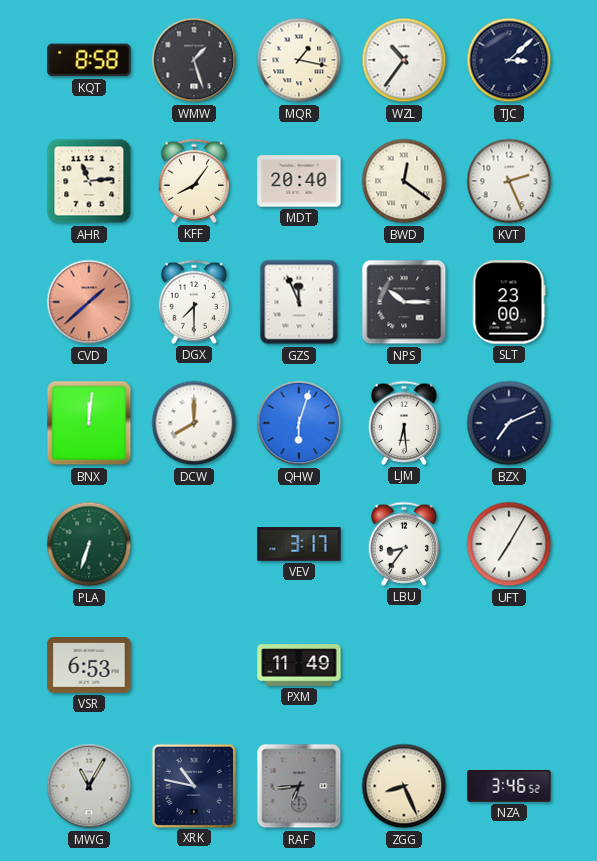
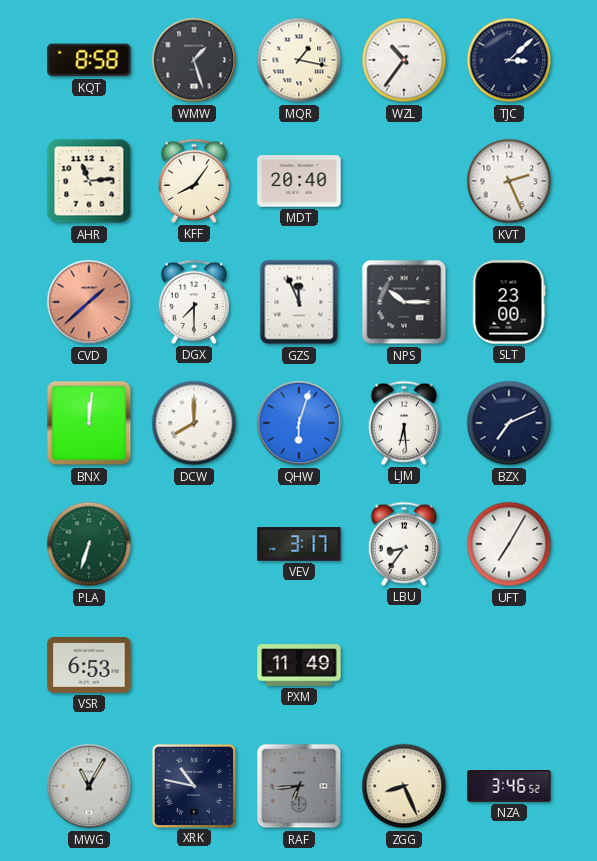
BWD: 12:21 -> none
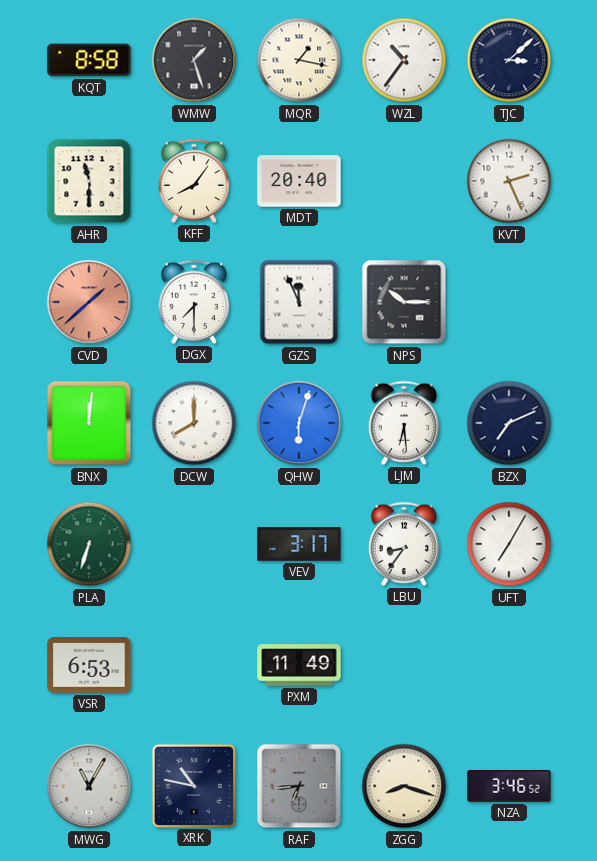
AHR: 11:14 -> 11:30
SLT: 23:00 -> none
ZGG: 8:26 -> 8:18
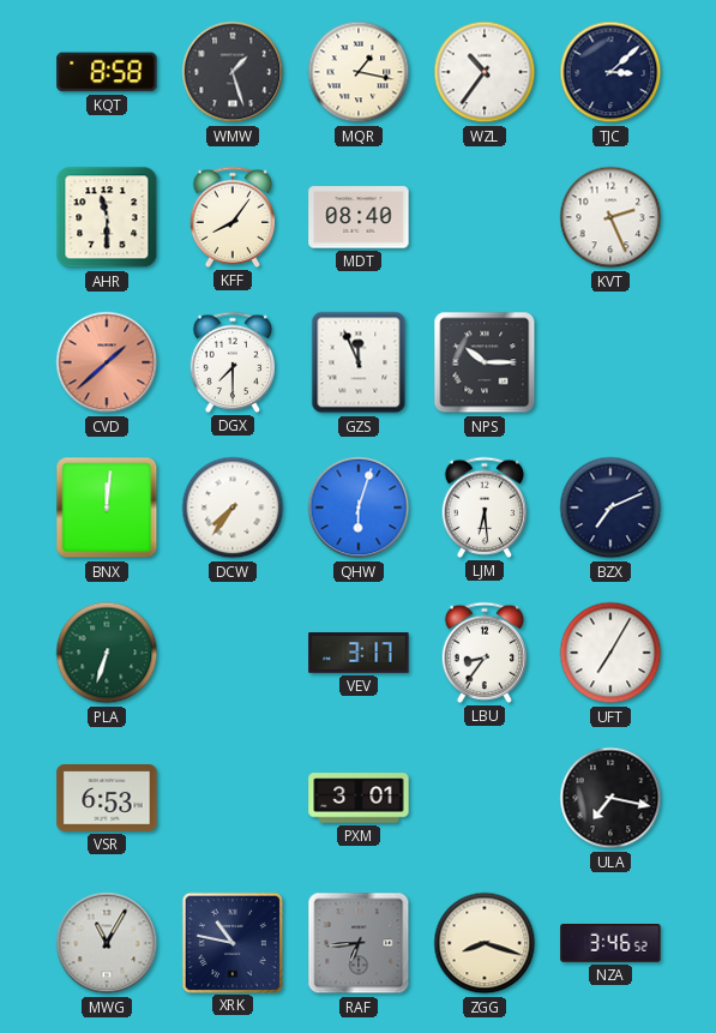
MDT: 20:40 -> 08:40
DCW: 8:00 -> 7:36
PXM: 11:49 -> 3:01
ULA: none -> 7:17
